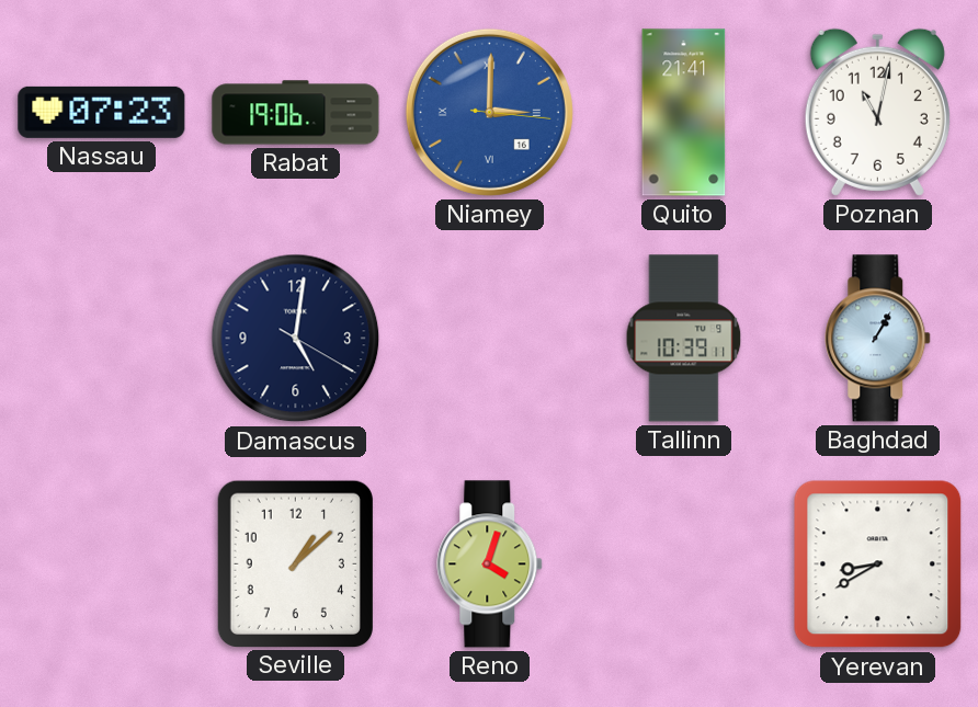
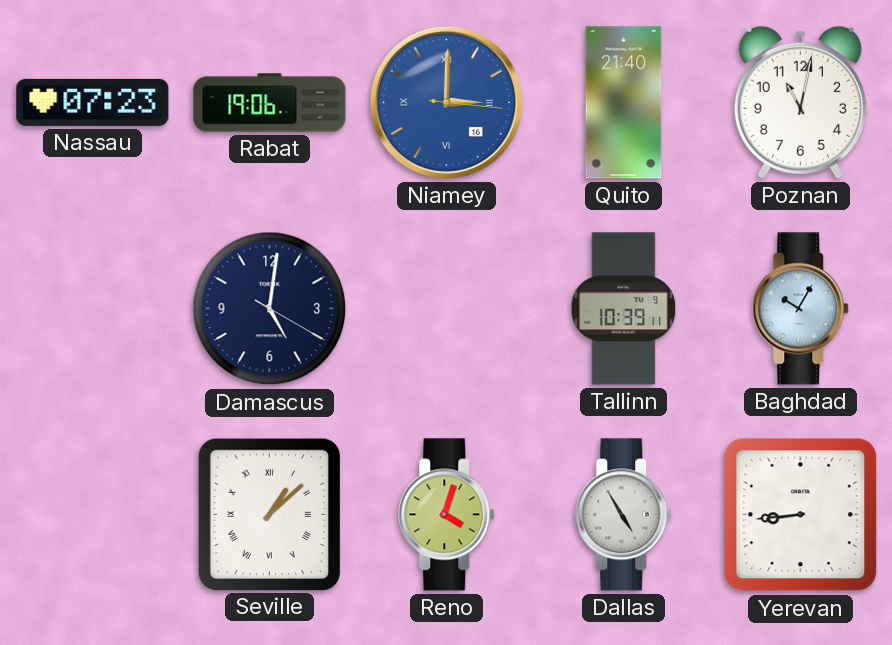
Quito: 21:41 -> 21:40
Baghdad: 1:05 -> 10:05
Seville numerals: Arabic -> Roman
Dallas: none -> 4:55
Yerevan: 8:40 -> 8:44
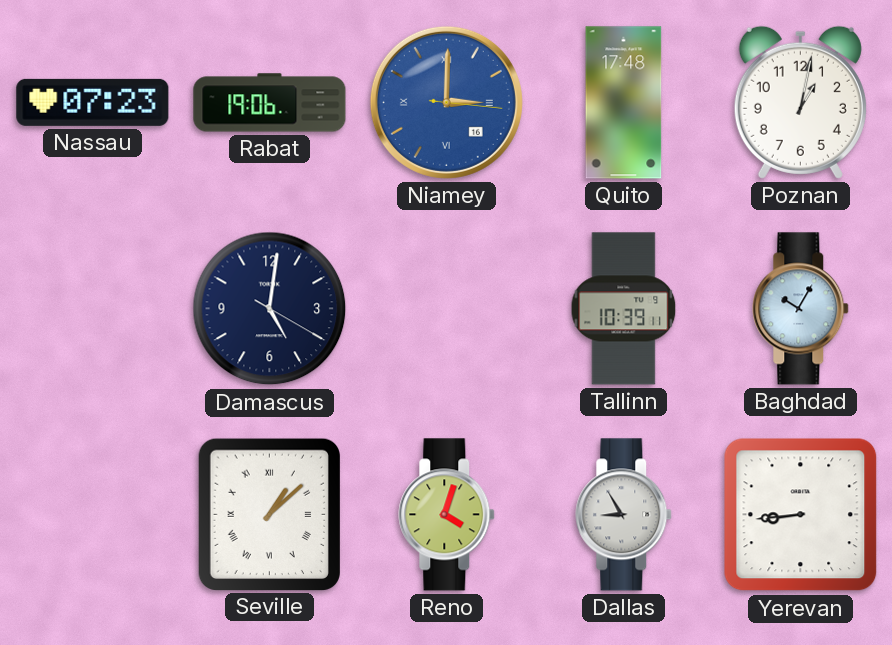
Quito: 21:40 -> 17:48
Poznan: 11:02 -> 1:02
Dallas: 4:55 -> 8:55
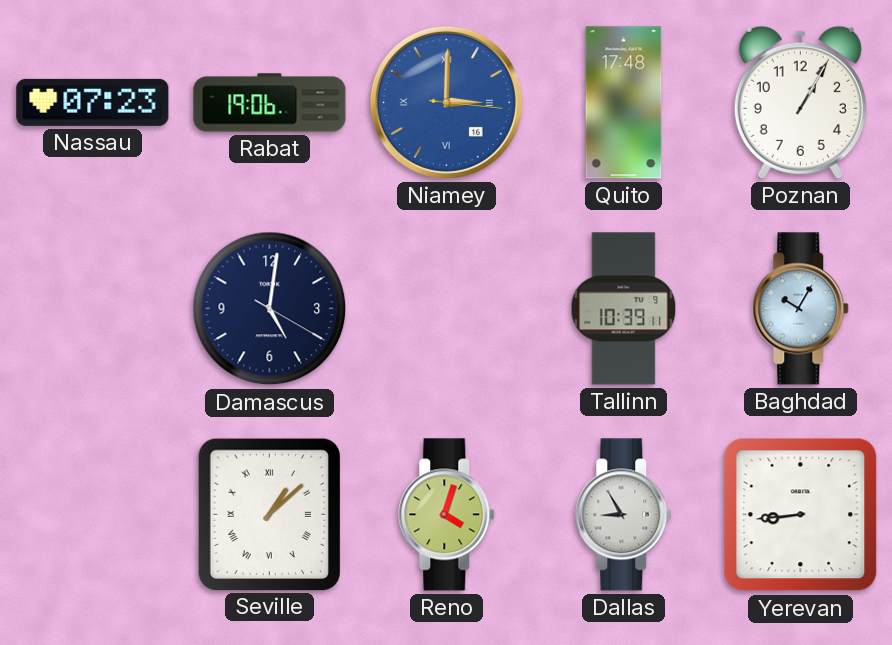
Poznan: 1:02 -> 1:05
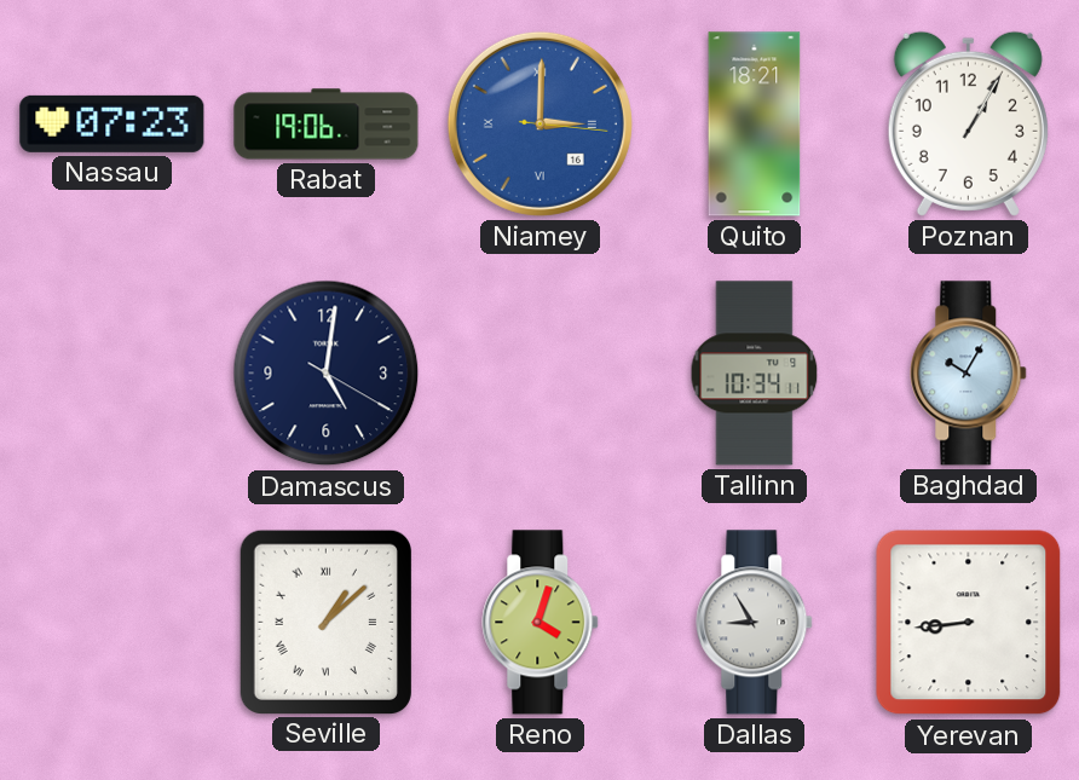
Quito: 17:48 -> 18:21
Tallinn: 10:39 -> 10:34
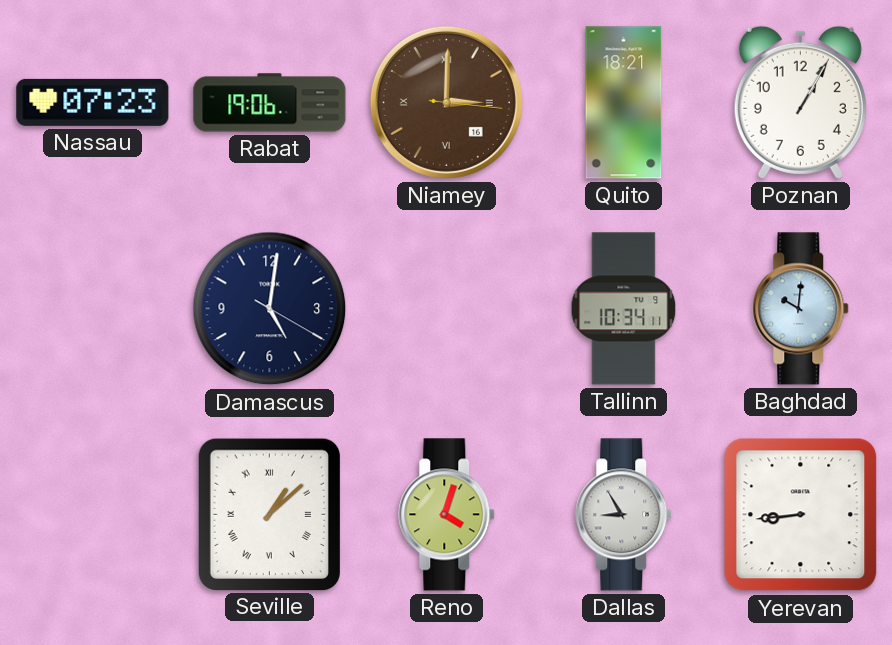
Niamey dial: blue -> brown
Baghdad: 10:05 -> 10:01
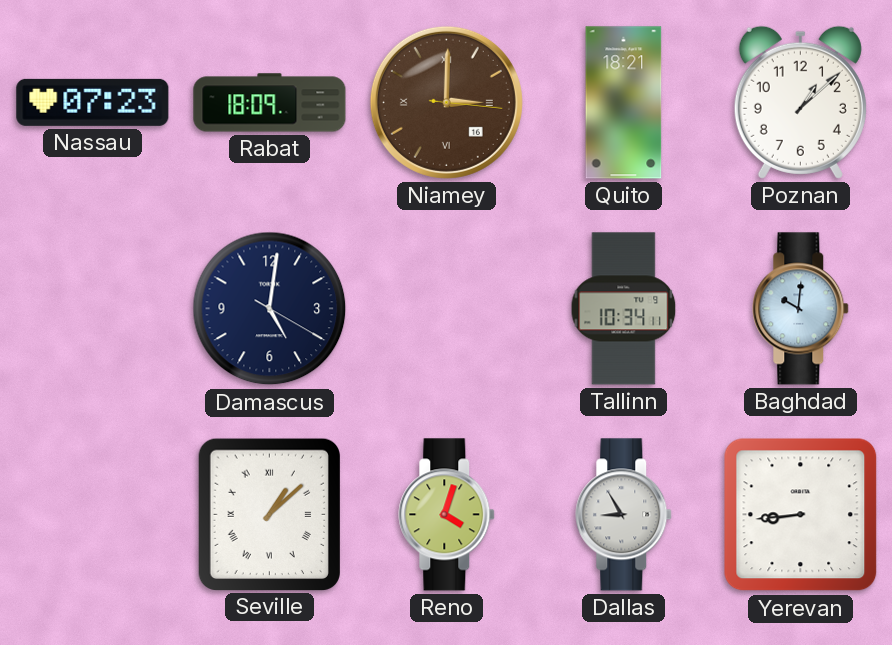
Rabat: 19:06 -> 18:09
Poznan: 1:05 -> 1:08
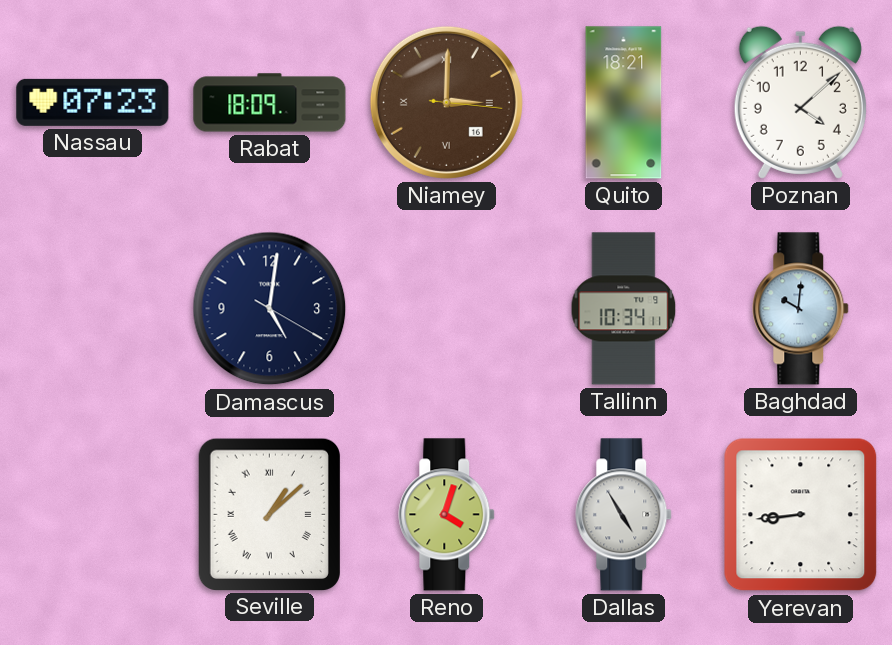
Poznan: 1:08 -> 4:08
Dallas: 8:55 -> 4:55
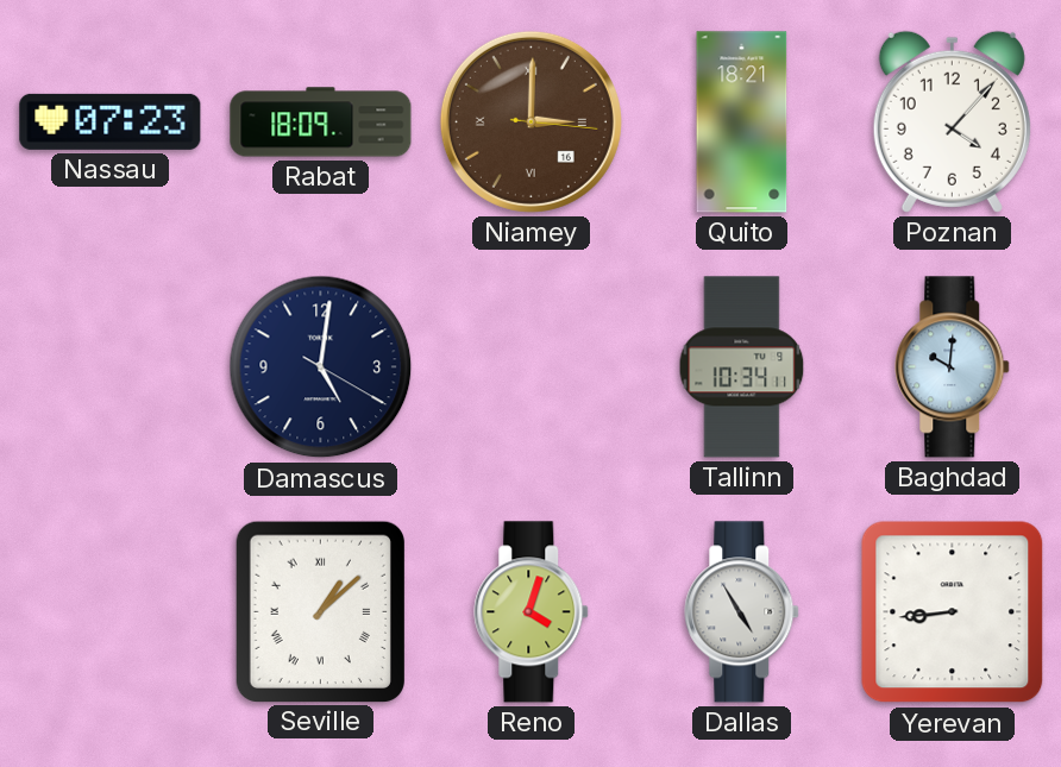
Poznan: 4:08 -> 4:07
